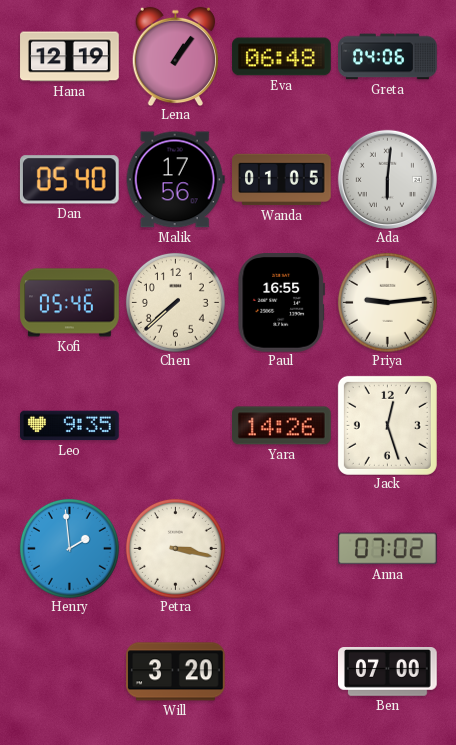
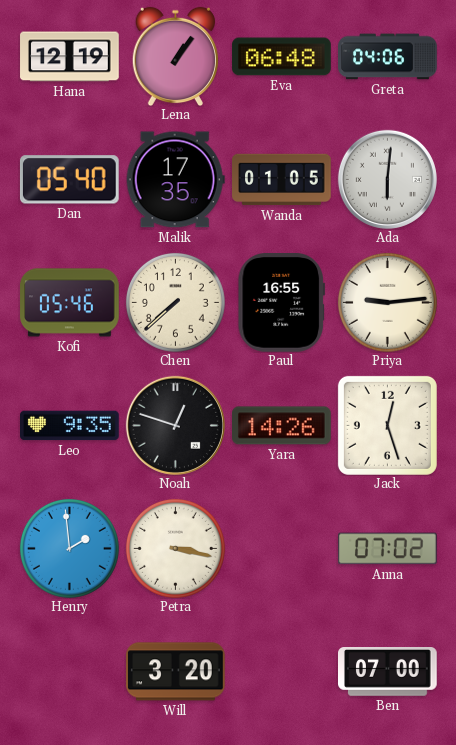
Malik: 17:56 -> 17:35
Noah: none -> 12:48
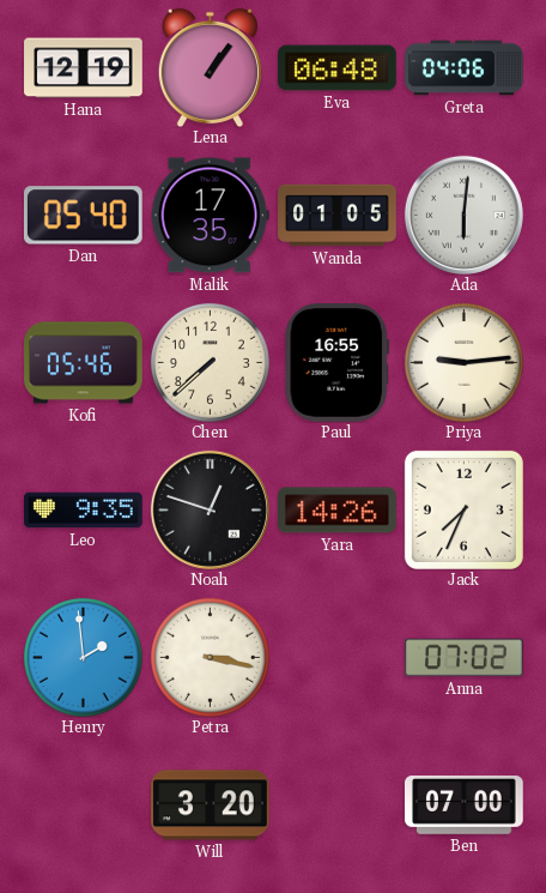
Jack: 12:27 -> 7:34
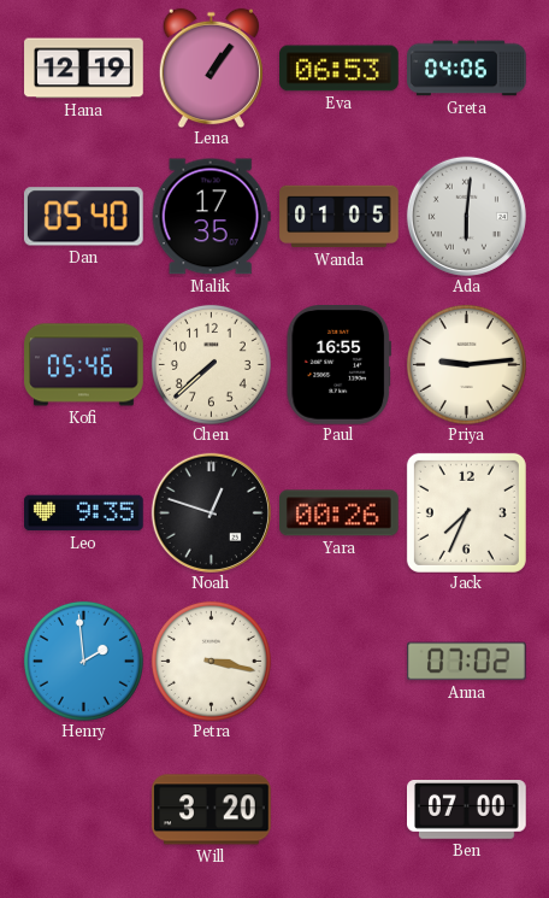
Eva: 06:48 -> 06:53
Yara: 14:26 -> 00:26
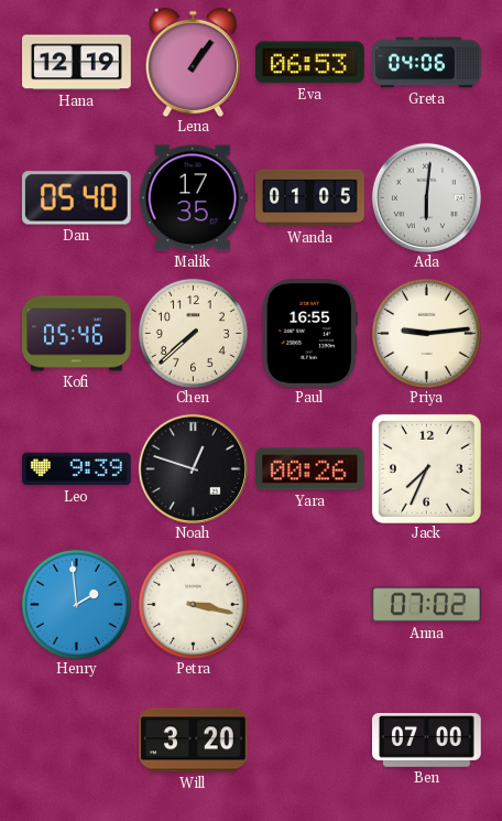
Leo: 9:35 -> 9:39
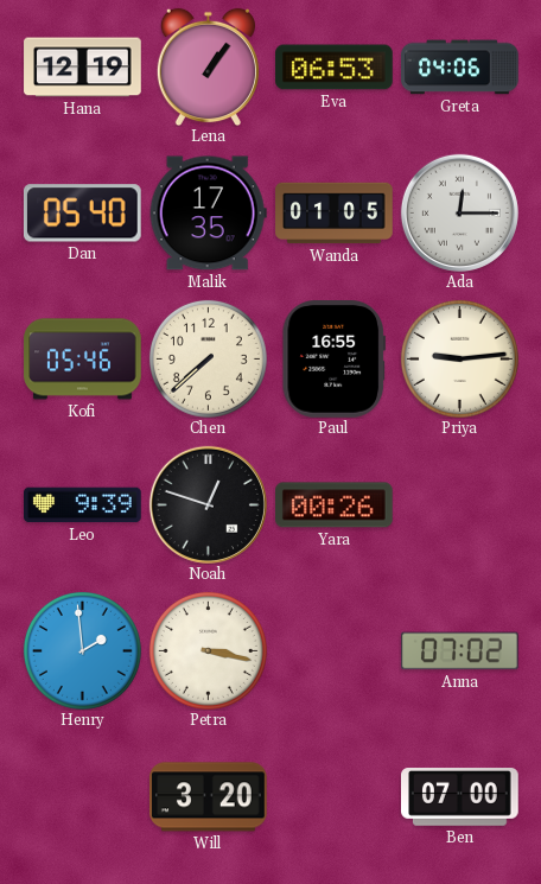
Ada: 6:01 -> 12:15
Jack: 7:34 -> none
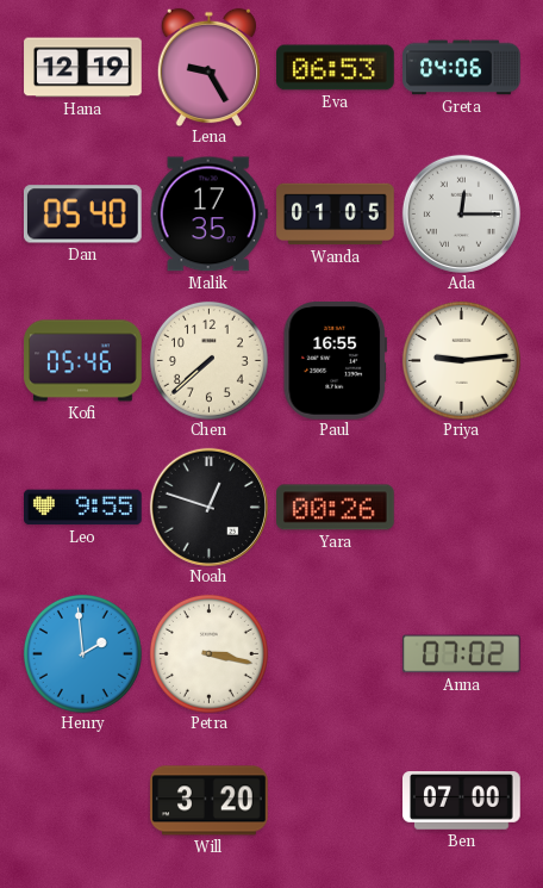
Lena: 1:06 -> 9:25
Leo: 9:39 -> 9:55
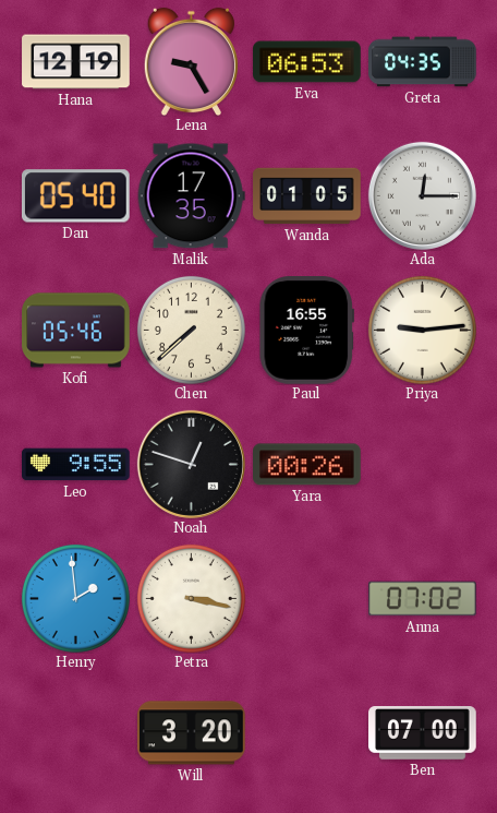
Greta: 04:06 -> 04:35
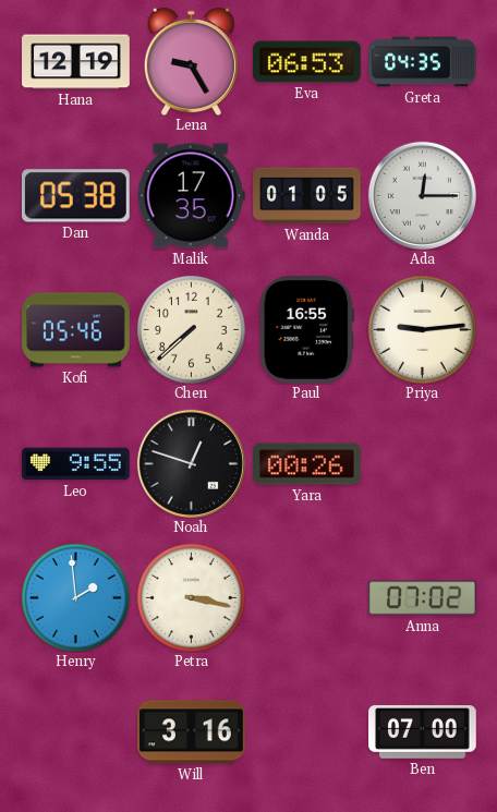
Dan: 05:40 -> 05:38
Will: 3:20 -> 3:16
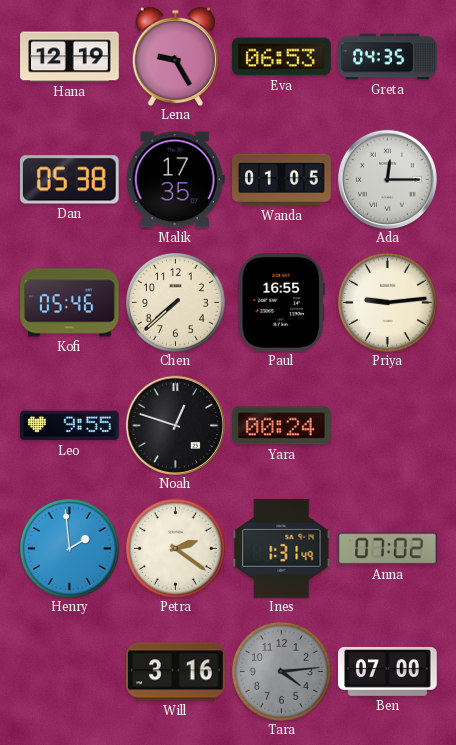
Yara: 00:26 -> 00:24
Petra: 3:17 -> 2:21
Ines: none -> 1:31
Tara: none -> 4:14
